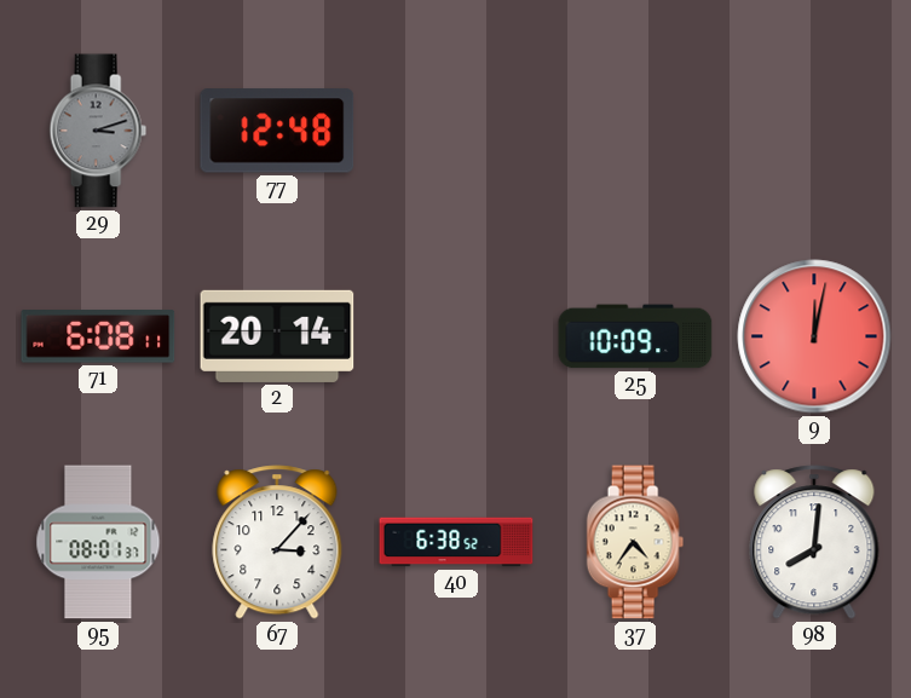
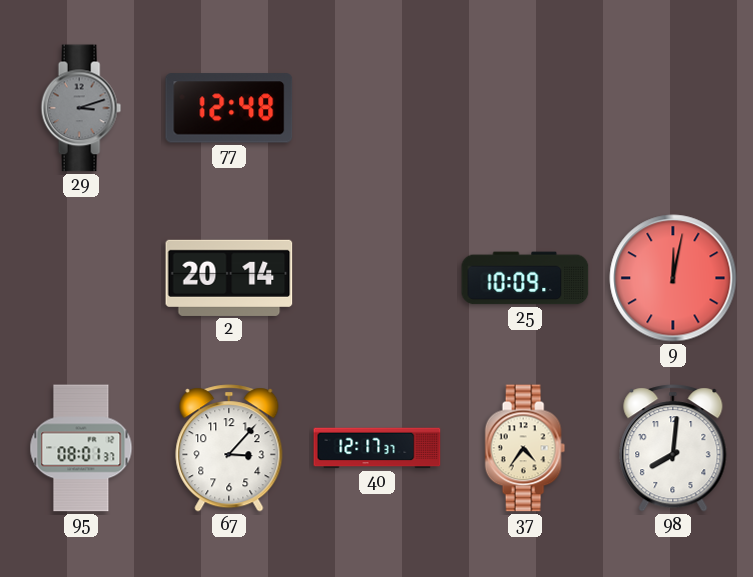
71: 6:08 -> none
40: 6:38 -> 12:17
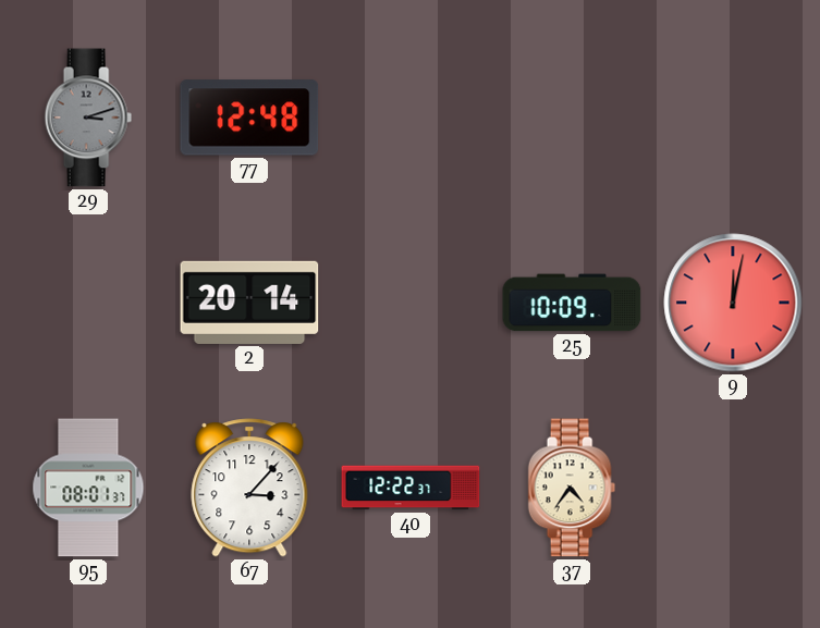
40: 12:17 -> 12:22
98: 8:01 -> none
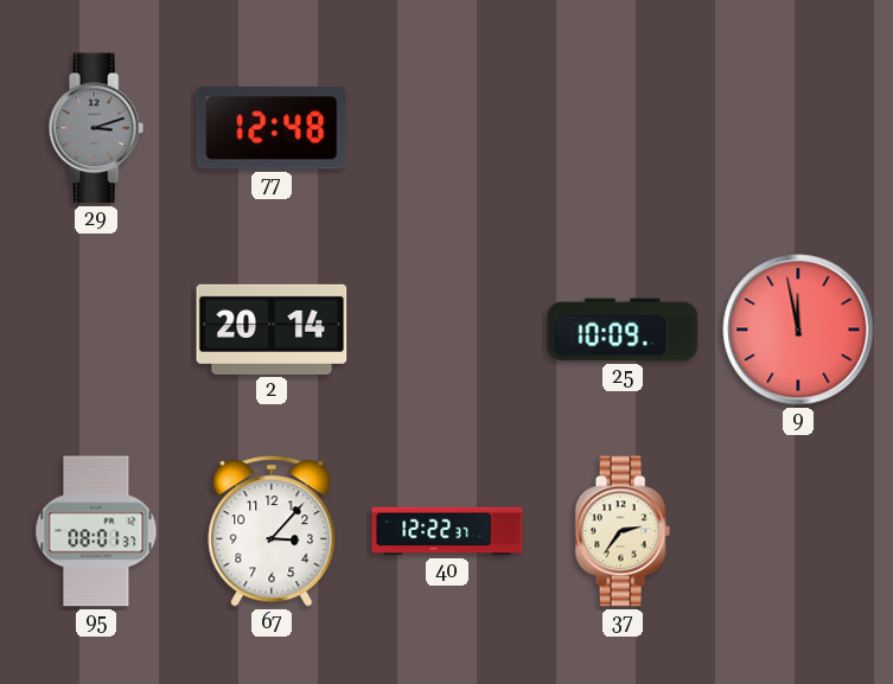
9: 12:02 -> 11:58
37: 4:36 -> 2:36
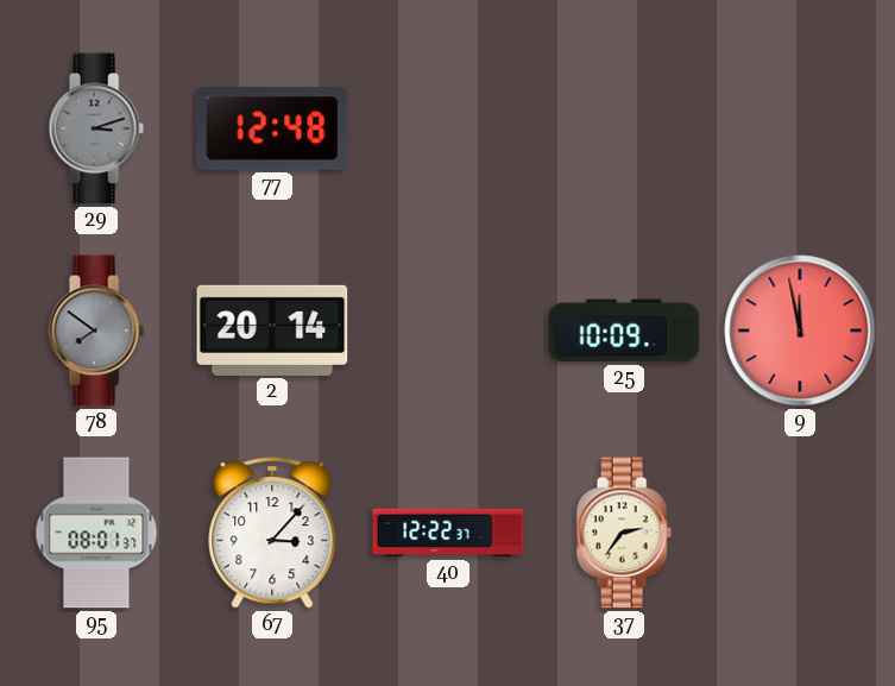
78: none -> 7:51
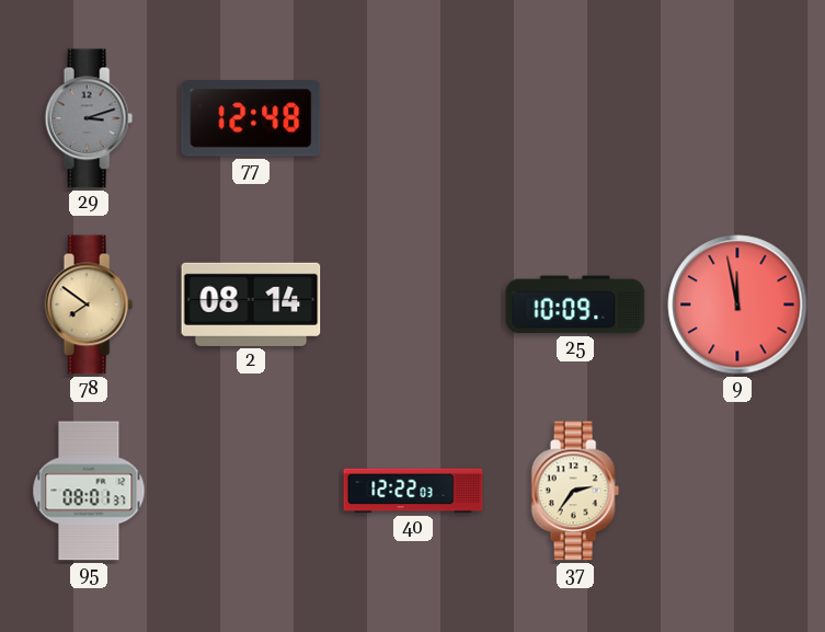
78 dial: grey -> champagne
2: 20:14 -> 08:14
67: 3:07 -> none
40: 12:22:37 -> 12:22:03
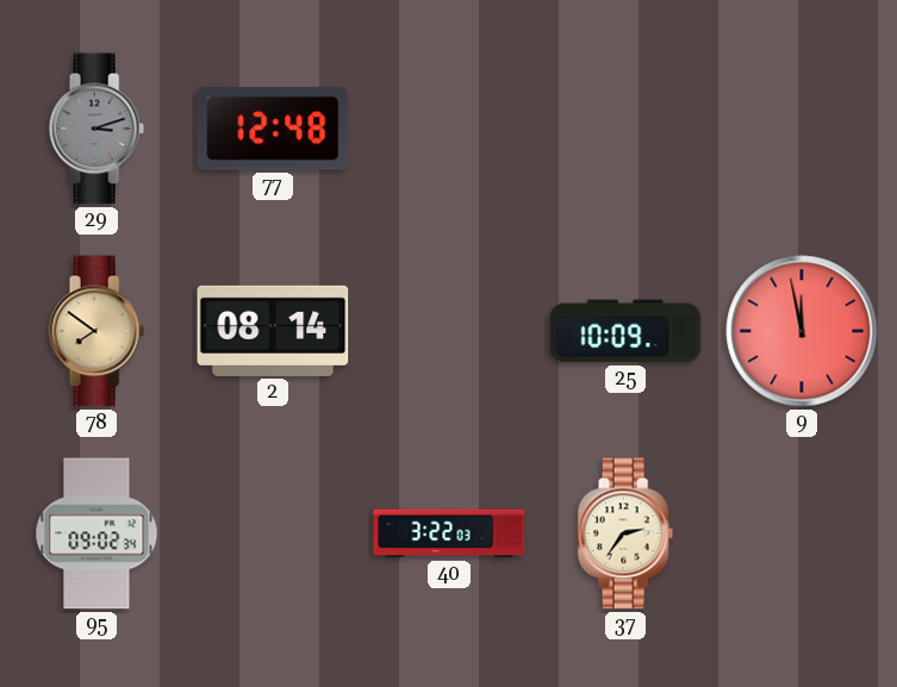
95: 08:01 -> 09:02
40: 12:22 -> 3:22
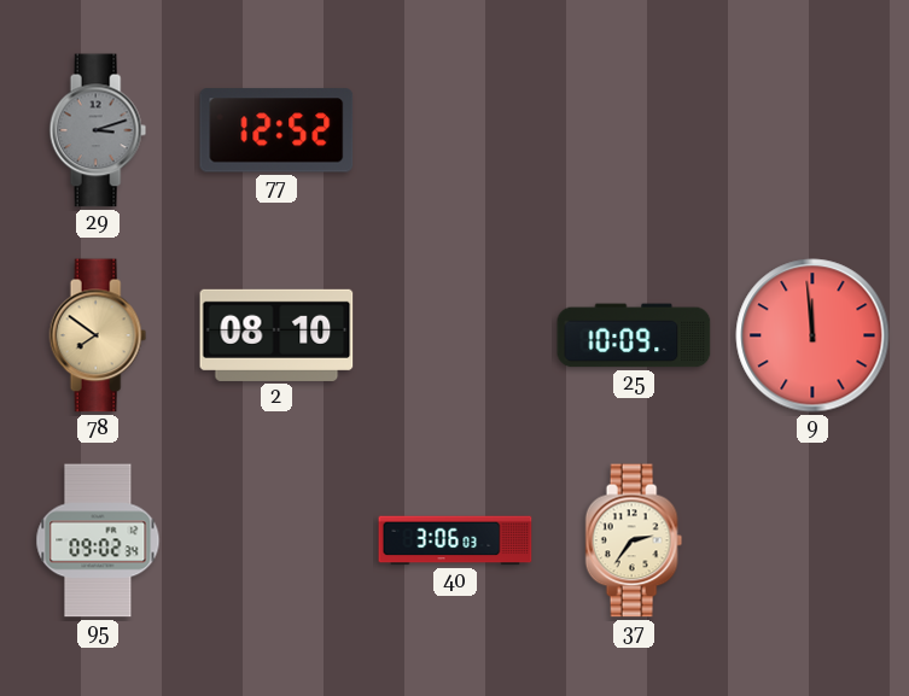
77: 12:48 -> 12:52
2: 08:14 -> 08:10
9: 11:58 -> 11:59
40: 3:22 -> 3:06
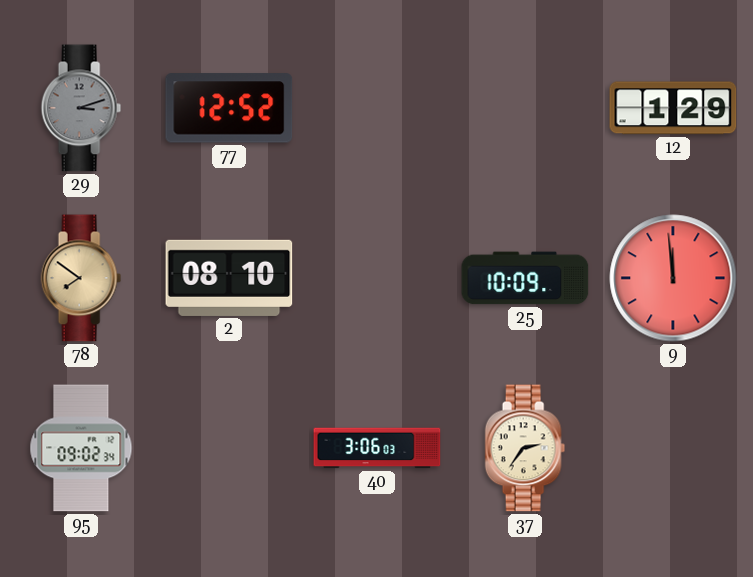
12: none -> 1:29
